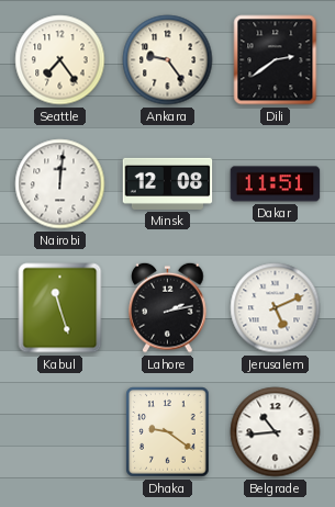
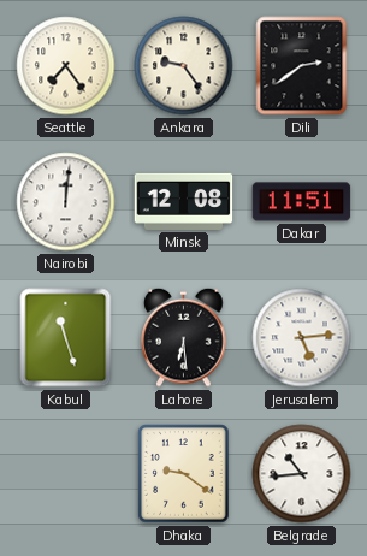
Lahore: 2:13 -> 6:29
Jerusalem: 5:11 -> 5:14
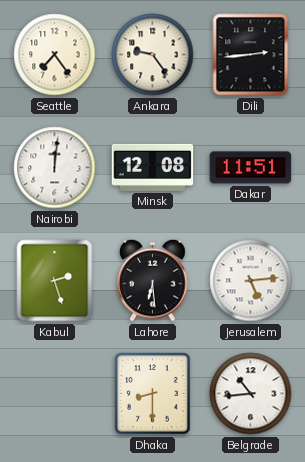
Dili: 2:39 -> 2:44
Kabul: 11:27 -> 2:27
Dhaka: 9:21 -> 8:30
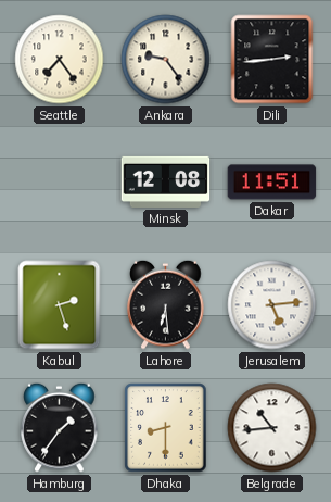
Nairobi: 12:01 -> none
Hamburg: none -> 1:36
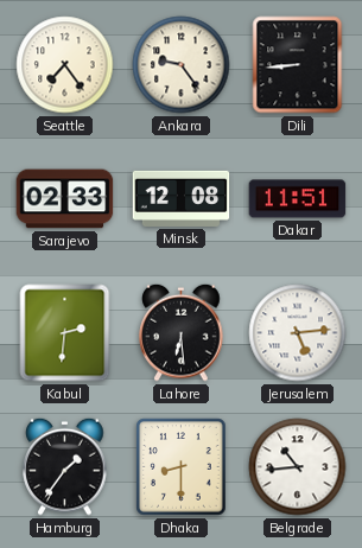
Dili: 2:44 -> 8:44
Sarajevo: none -> 02:33
Kabul: 2:27 -> 2:31
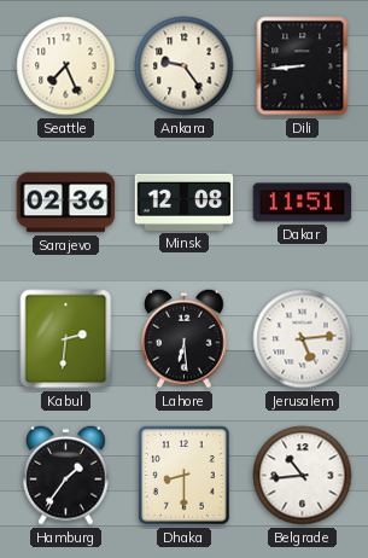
Seattle: 7:24 -> 7:26
Sarajevo: 02:33 -> 02:36
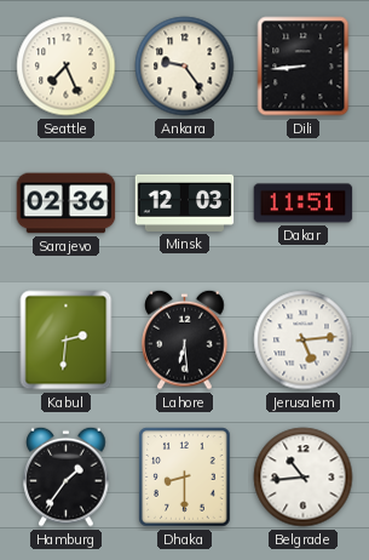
Minsk: 12:08 -> 12:03
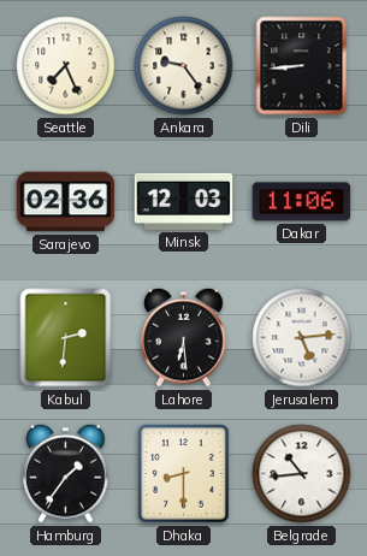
Dakar: 11:51 -> 11:06
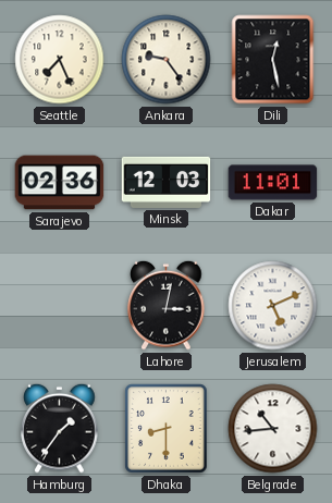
Dili: 8:44 -> 12:28
Dakar: 11:06 -> 11:01
Kabul: 2:31 -> none
Lahore: 6:29 -> 3:02
Jerusalem: 5:14 -> 5:11
